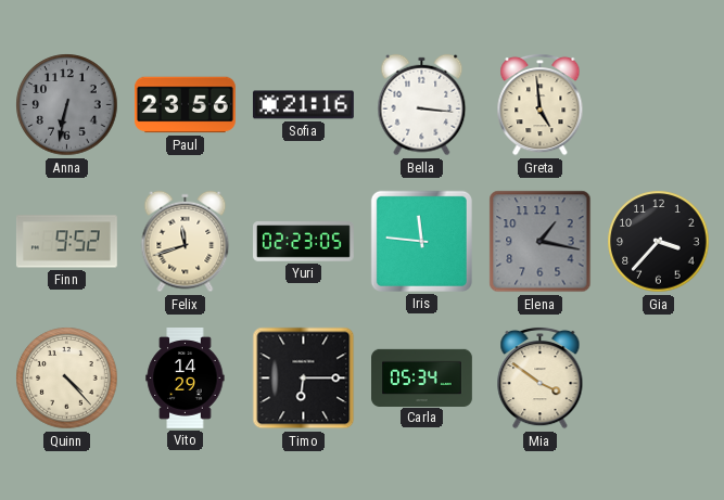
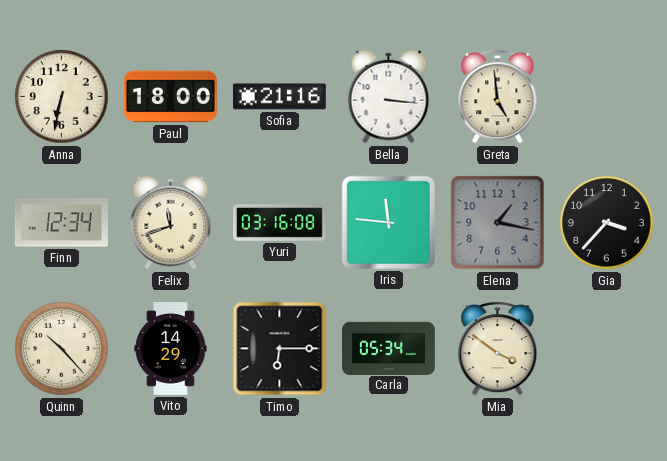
Anna dial: grey -> cream
Paul: 23:56 -> 18:00
Finn: 9:52 -> 12:34
Yuri: 02:23 -> 03:16
Quinn: 4:23 -> 10:23
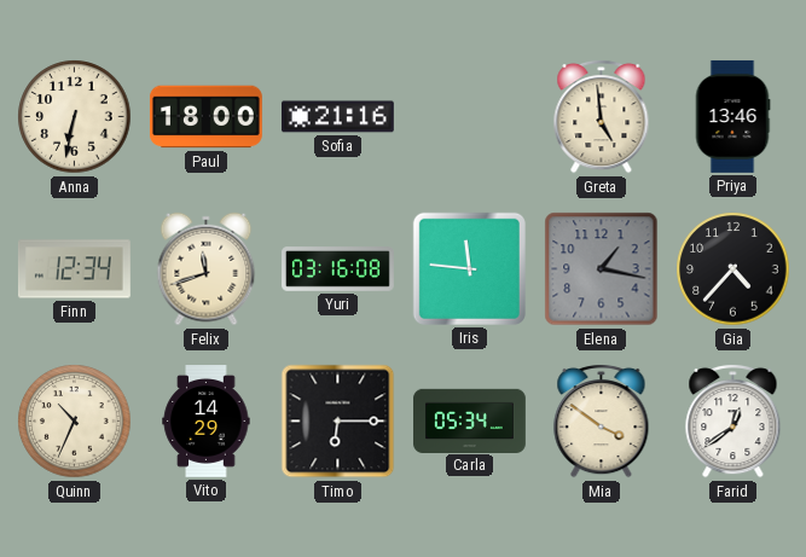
Bella: 3:16 -> none
Priya: none -> 13:46
Gia: 3:37 -> 4:37
Quinn: 10:23 -> 10:34
Farid: none -> 12:39
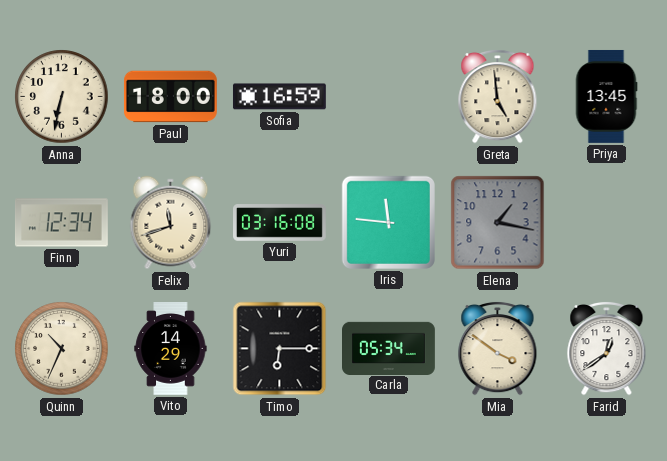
Sofia: 21:16 -> 16:59
Priya: 13:46 -> 13:45
Gia: 4:37 -> none
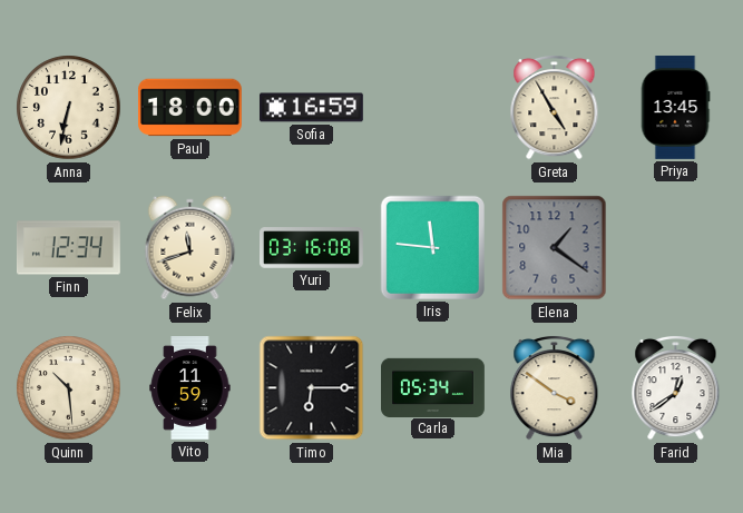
Greta: 4:59 -> 4:55
Elena: 1:17 -> 1:21
Quinn: 10:34 -> 10:29
Vito: 14:29 -> 11:59
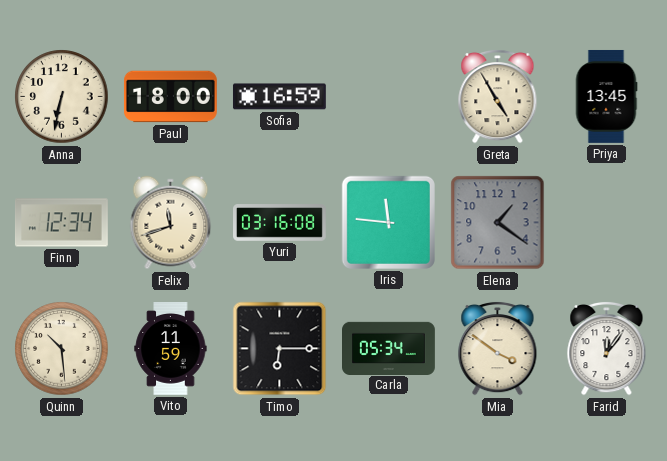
Farid: 12:39 -> 12:06
